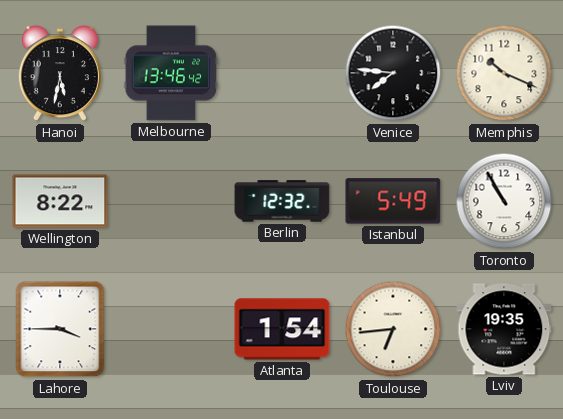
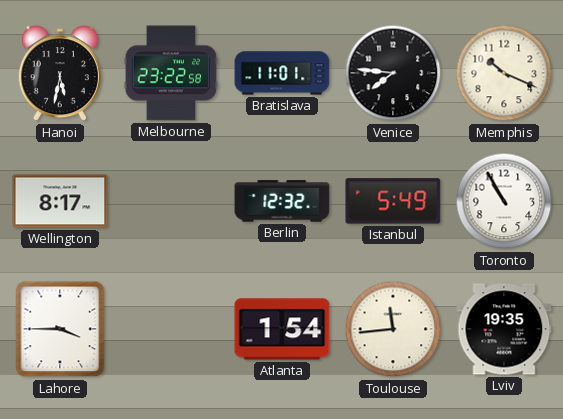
Melbourne: 13:46 -> 23:22
Bratislava: none -> 11:01
Wellington: 8:22 -> 8:17
Toulouse: 6:44 -> 11:44
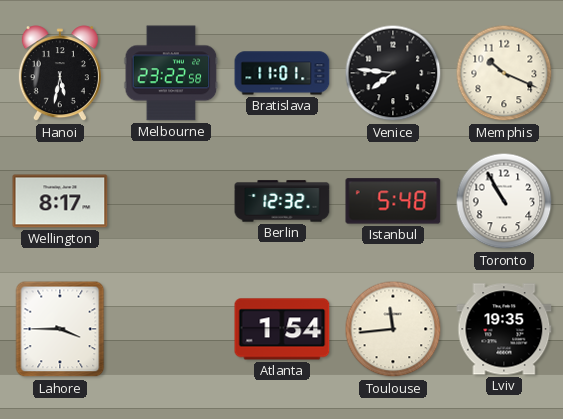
Istanbul: 5:49 -> 5:48
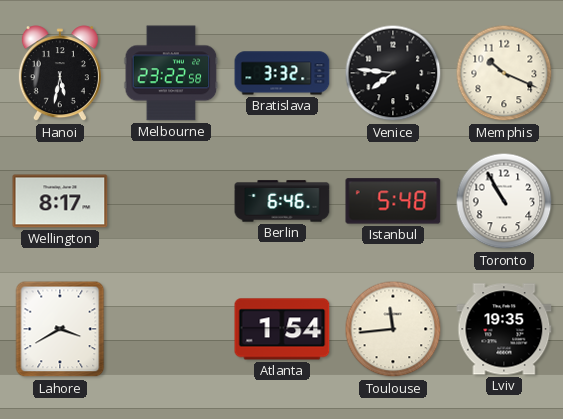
Bratislava: 11:01 -> 3:32
Berlin: 12:32 -> 6:46
Lahore: 3:45 -> 3:40
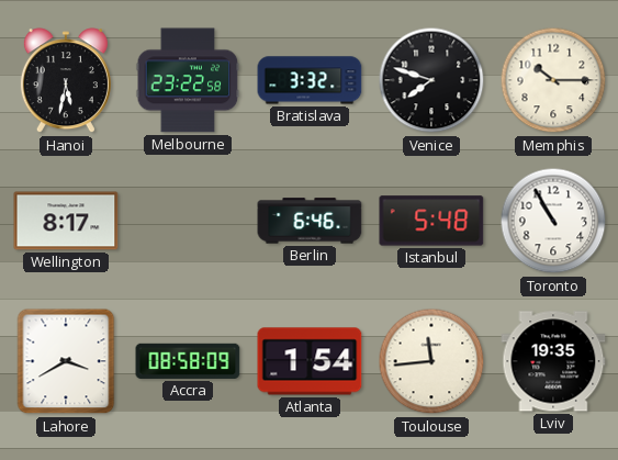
Venice: 7:46 -> 7:48
Memphis: 10:19 -> 10:15
Accra: none -> 08:58
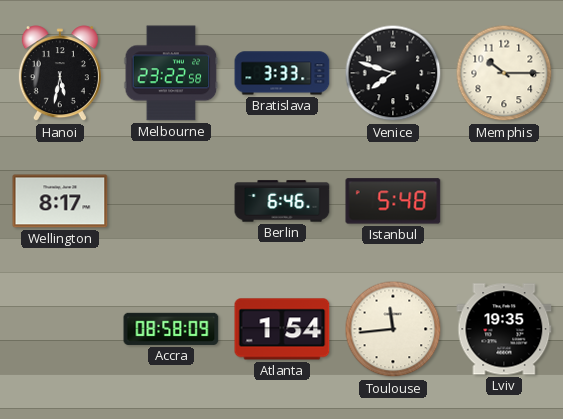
Bratislava: 3:32 -> 3:33
Toronto: 10:55 -> none
Lahore: 3:40 -> none
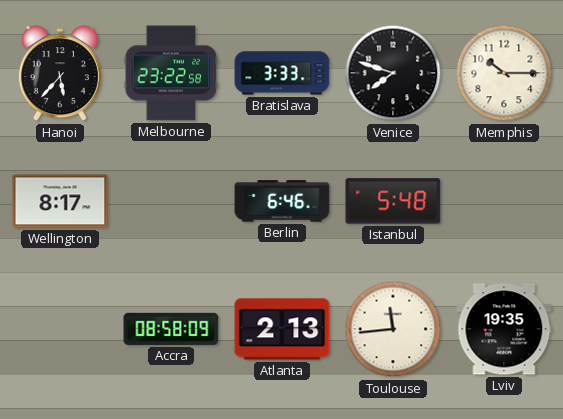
Hanoi: 5:32 -> 5:37
Atlanta: 1:54 -> 2:13
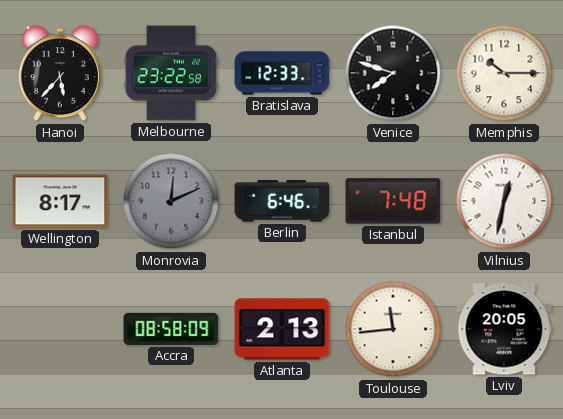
Bratislava: 3:33 -> 12:33
Monrovia: none -> 12:11
Istanbul: 5:48 -> 7:48
Vilnius: none -> 12:32
Lviv: 19:35 -> 20:05
